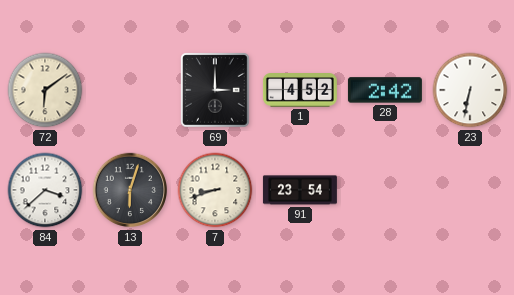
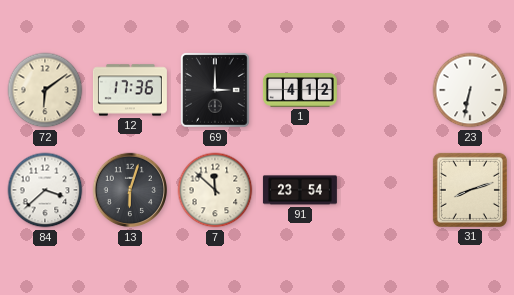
12: none -> 17:36
1: 4:52 -> 4:12
28: 2:42 -> none
7: 8:42 -> 11:52
31: none -> 8:12
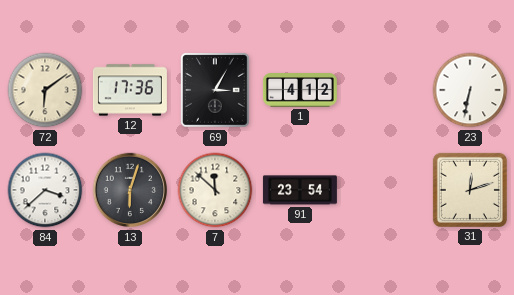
69: 3:00 -> 3:05
31: 8:12 -> 12:12
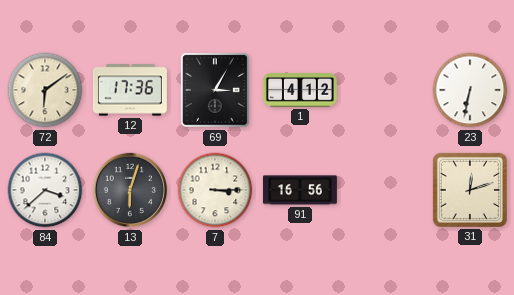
7: 11:52 -> 3:15
91: 23:54 -> 16:56
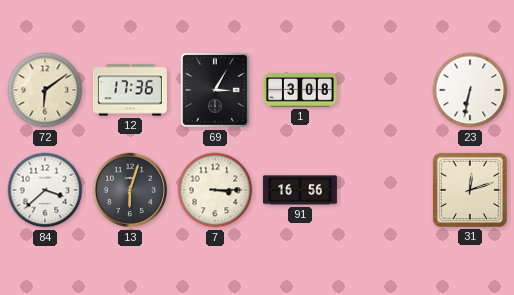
1: 4:12 -> 3:08
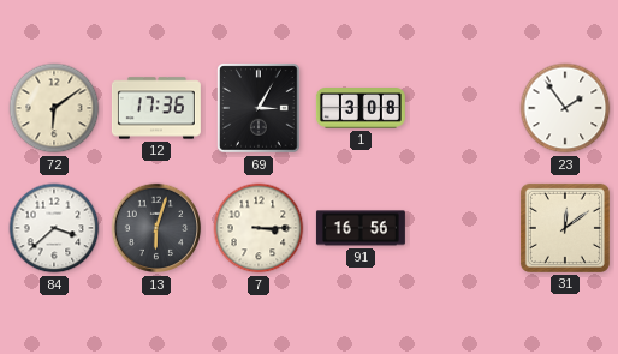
23: 6:32 -> 1:54
31: 12:12 -> 12:09
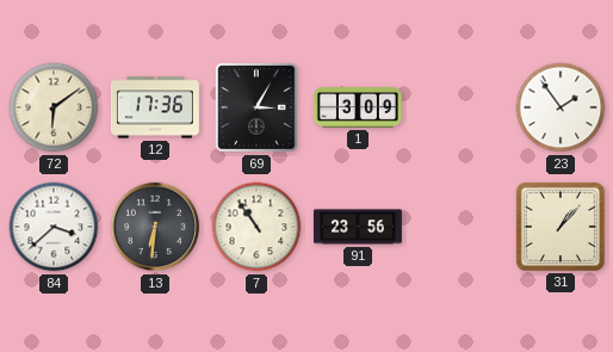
1: 3:08 -> 3:09
13: 6:03 -> 6:31
7: 3:15 -> 10:54
91: 16:56 -> 23:56
31: 12:09 -> 1:07
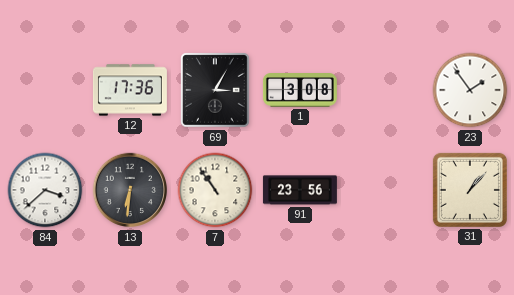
72: 6:09 -> none
1: 3:09 -> 3:08
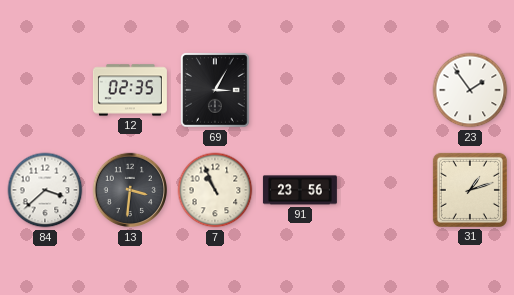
12: 17:36 -> 02:35
1: 3:08 -> none
13: 6:31 -> 3:31
7: 10:54 -> 10:56
31: 1:07 -> 1:12
